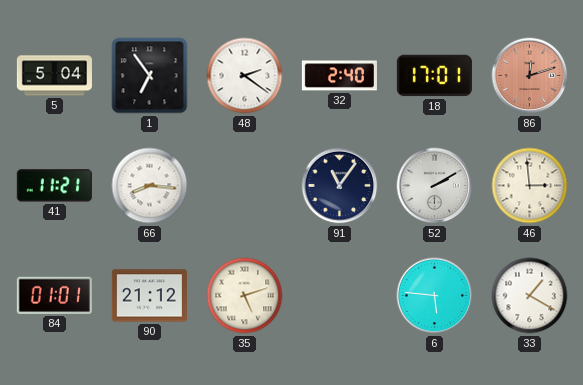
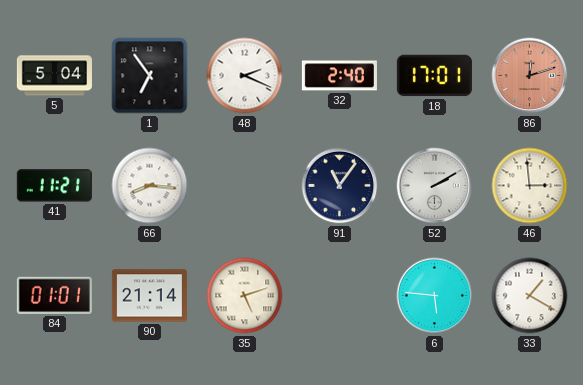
48: 2:21 -> 2:19
90: 21:12 -> 21:14
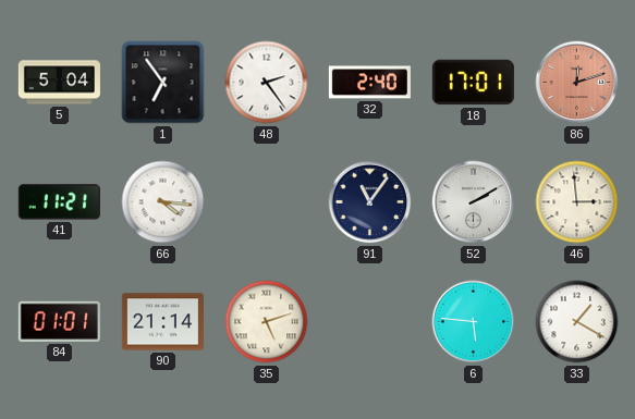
48: 2:19 -> 2:24
66: 8:16 -> 4:16
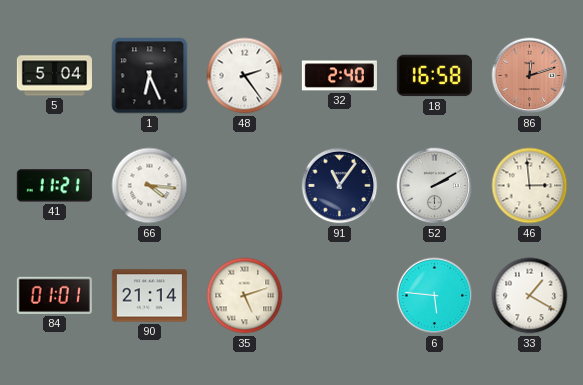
1: 6:54 -> 6:26
18: 17:01 -> 16:58
